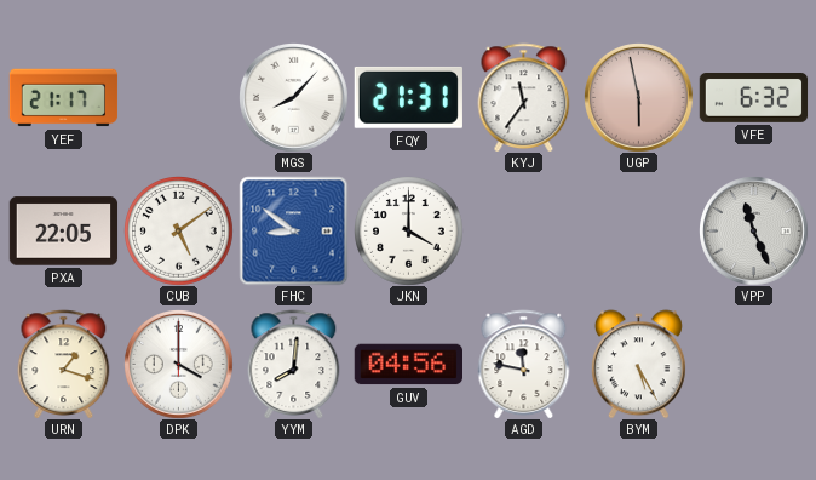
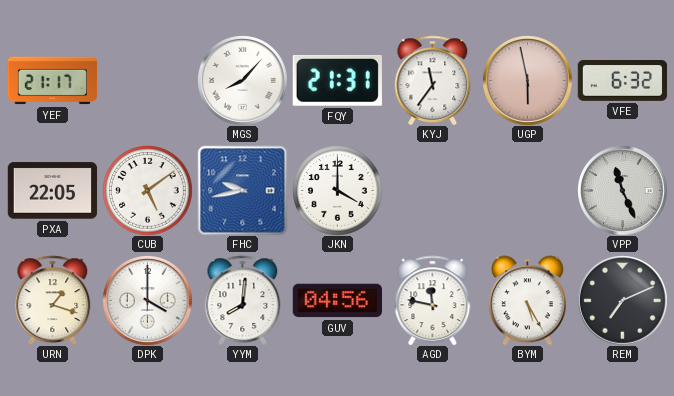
FHC: 8:51 -> 9:43
REM: none -> 7:11
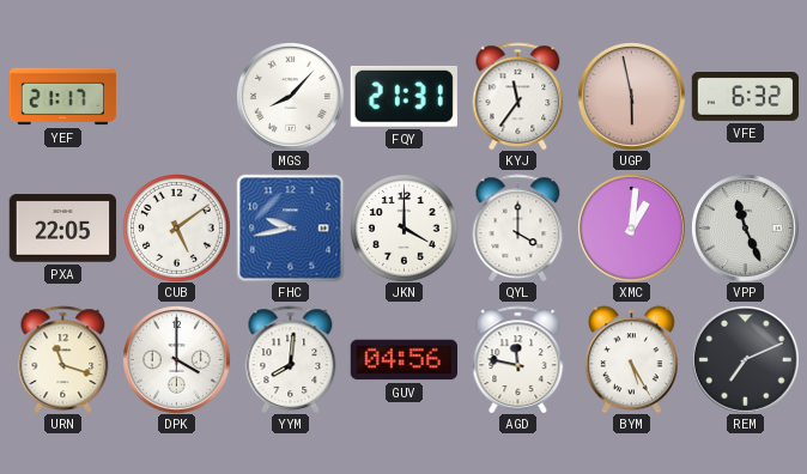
QYL: none -> 4:00
XMC: none -> 1:01
URN: 1:18 -> 11:18
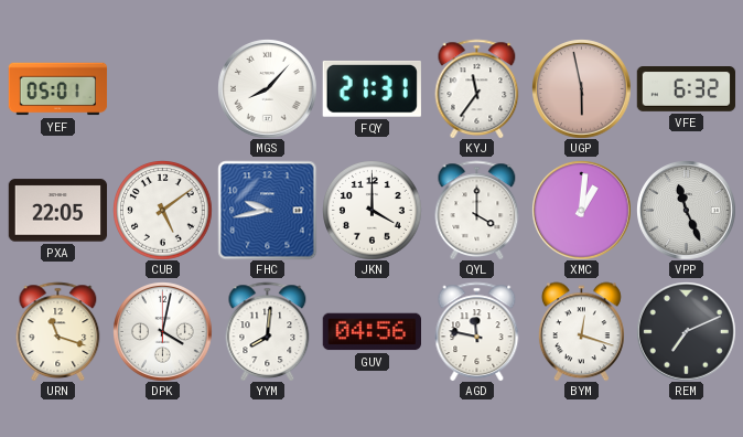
YEF: 21:17 -> 05:01
DPK: 4:00 -> 4:02
BYM: 5:25 -> 12:18
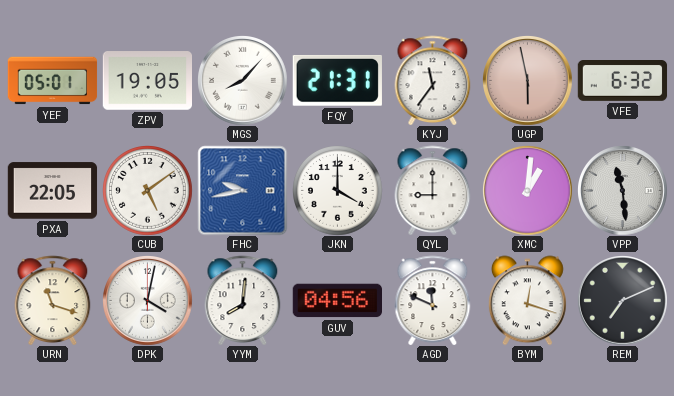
ZPV: none -> 19:05
QYL: 4:00 -> 9:00
VPP: 11:26 -> 11:29
AGD: 11:47 -> 11:49
